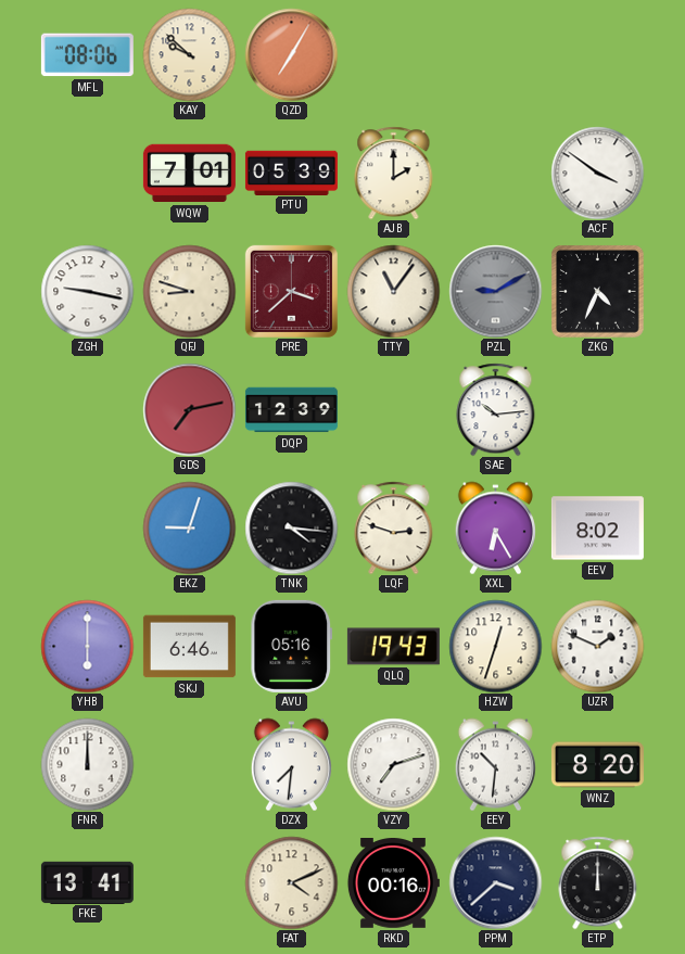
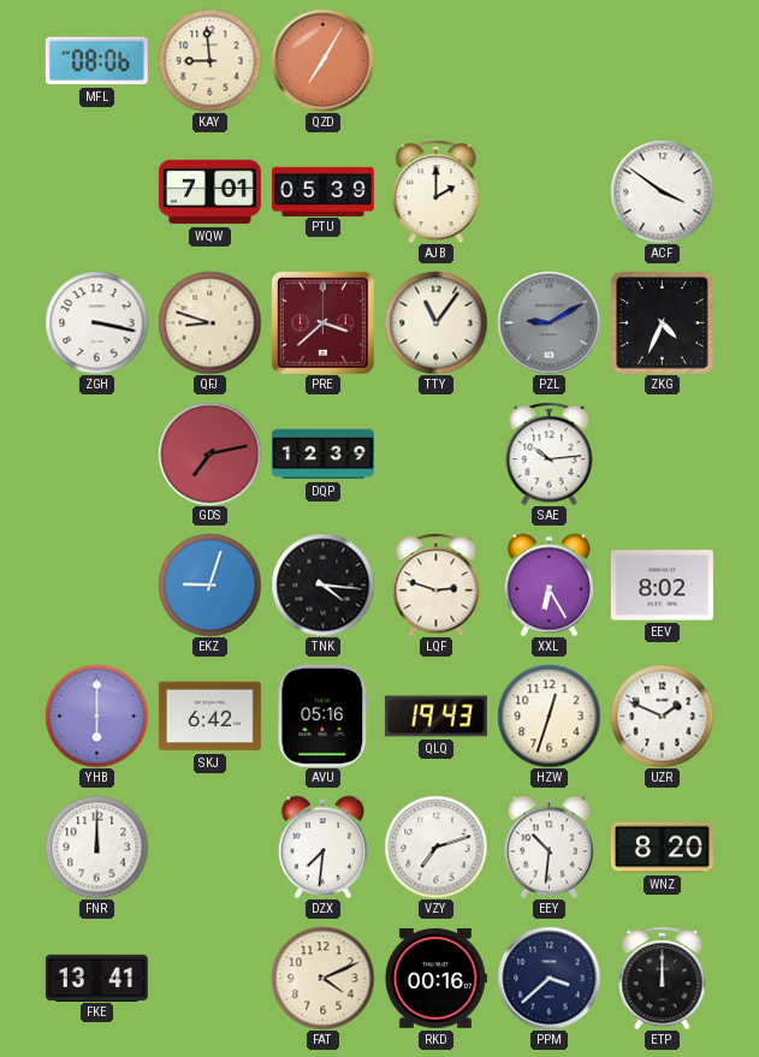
KAY: 9:52 -> 8:59
ZGH: 9:17 -> 3:17
SKJ: 6:46 -> 6:42
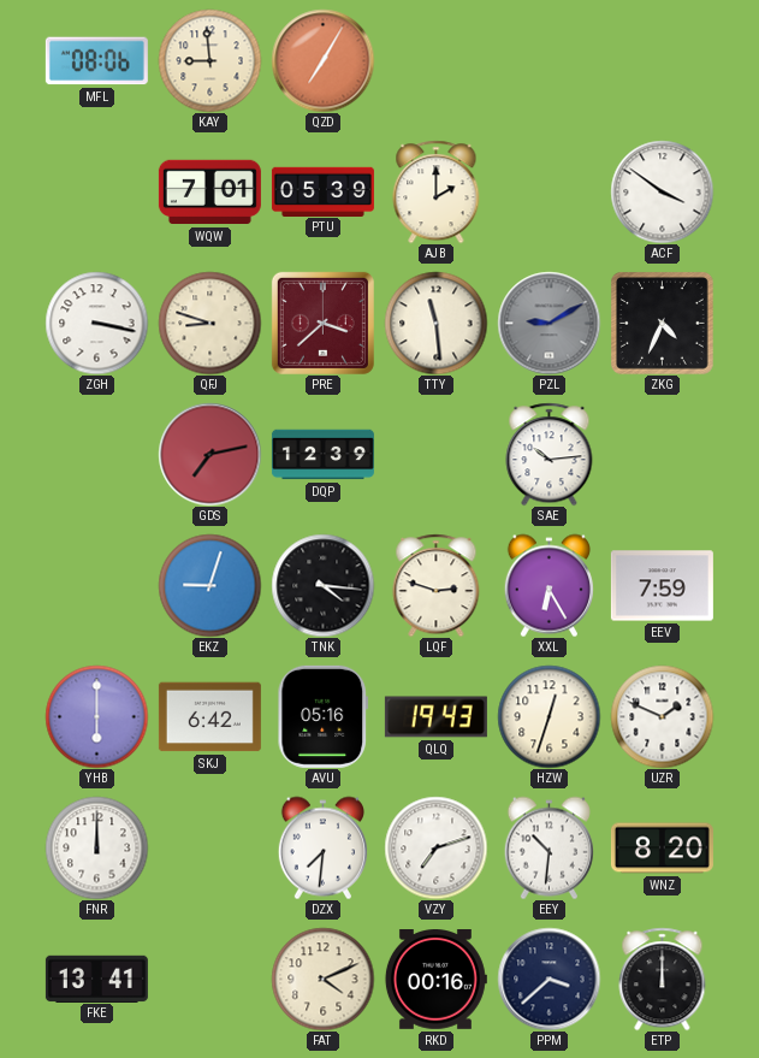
TTY: 11:06 -> 11:29
EEV: 8:02 -> 7:59
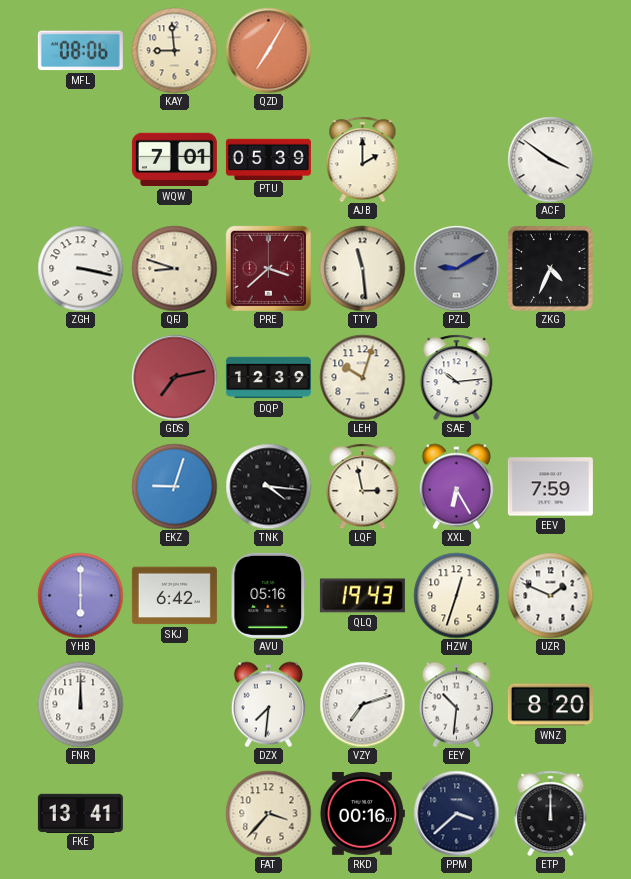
LEH: none -> 10:03
LQF: 2:48 -> 2:58
FAT: 4:11 -> 3:37
